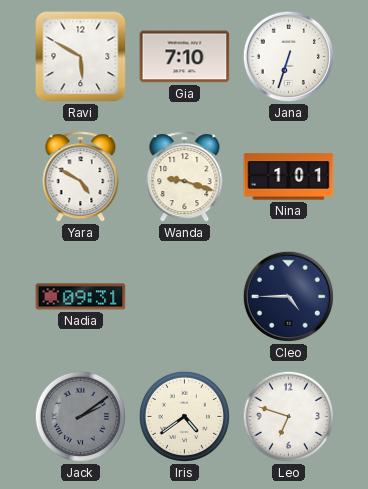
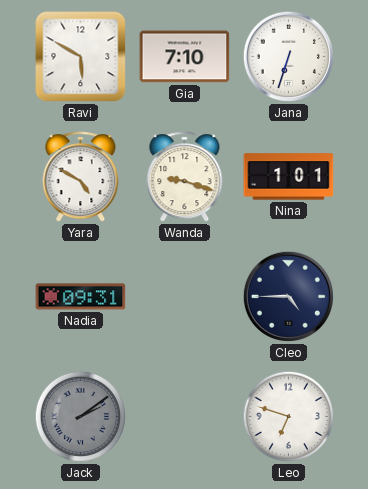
Iris: 4:39 -> none
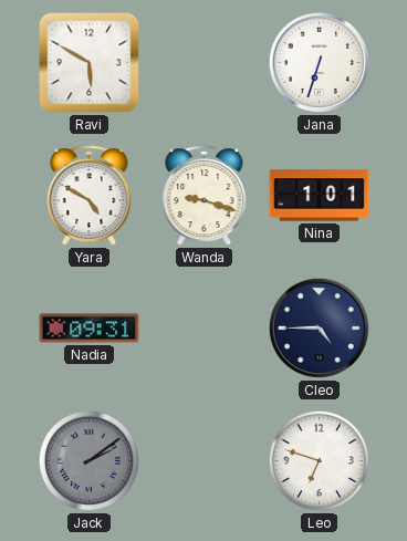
Gia: 7:10 -> none
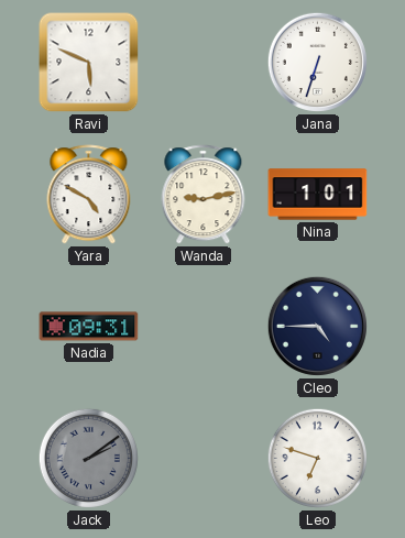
Ravi: 5:50 -> 5:49
Wanda: 9:18 -> 9:13
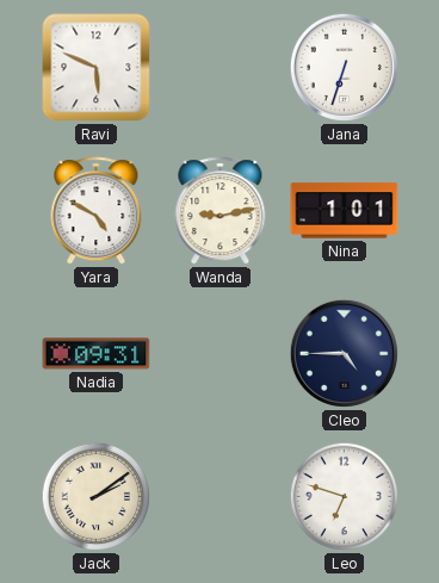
Jack dial: grey -> cream
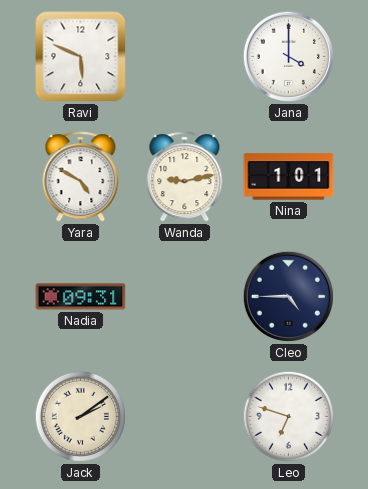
Jana: 6:33 -> 4:00
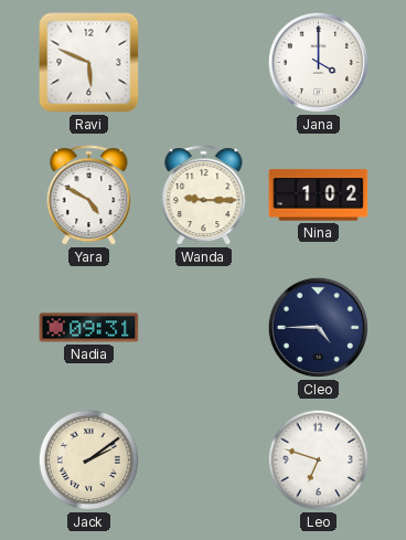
Wanda: 9:13 -> 9:15
Nina: 1:01 -> 1:02
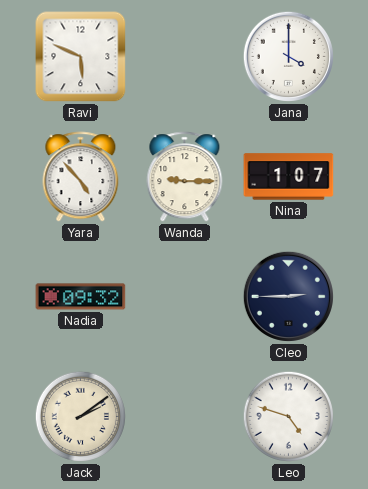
Yara: 4:50 -> 4:53
Nina: 1:02 -> 1:07
Nadia: 09:31 -> 09:32
Cleo: 4:45 -> 2:45
Leo: 6:48 -> 4:48
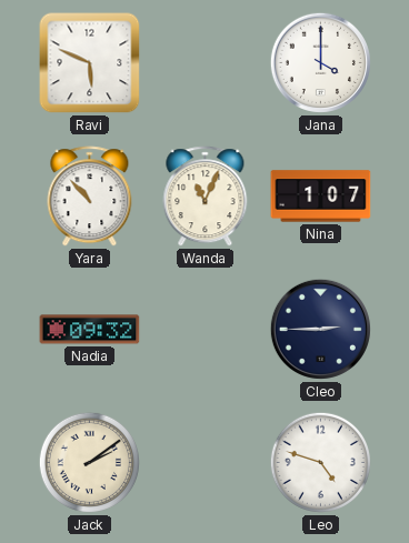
Yara: 4:53 -> 10:53
Wanda: 9:15 -> 11:04
